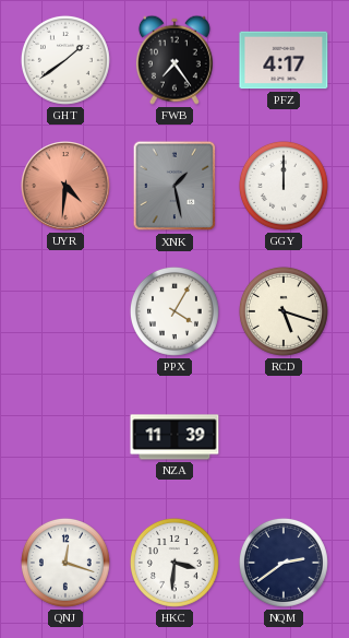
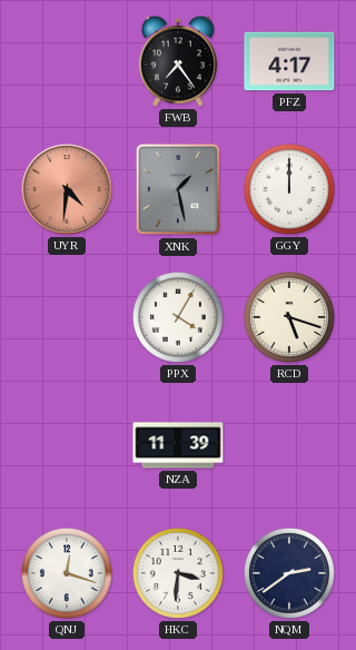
GHT: 1:39 -> none
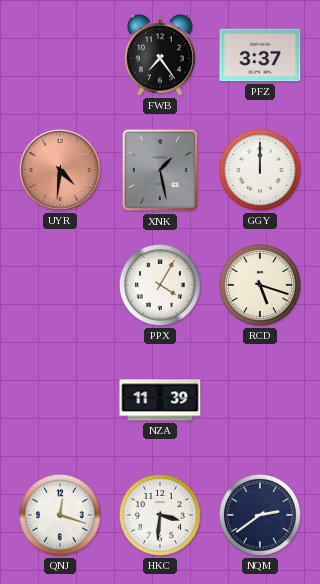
PFZ: 4:17 -> 3:37
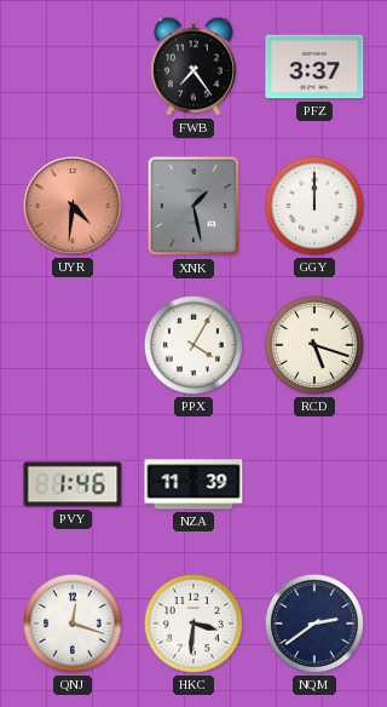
PVY: none -> 1:46
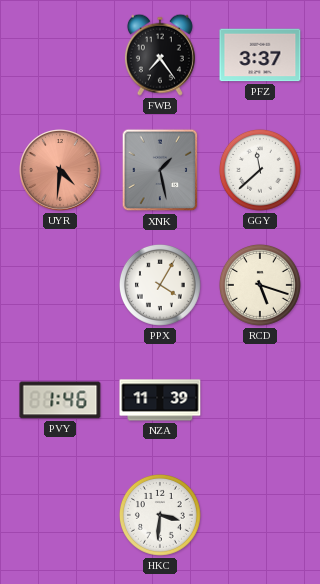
GGY: 12:00 -> 11:38
QNJ: 12:18 -> none
NQM: 2:39 -> none
